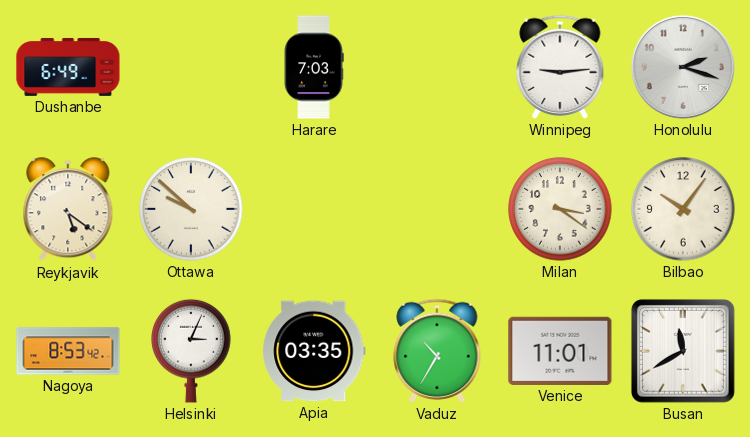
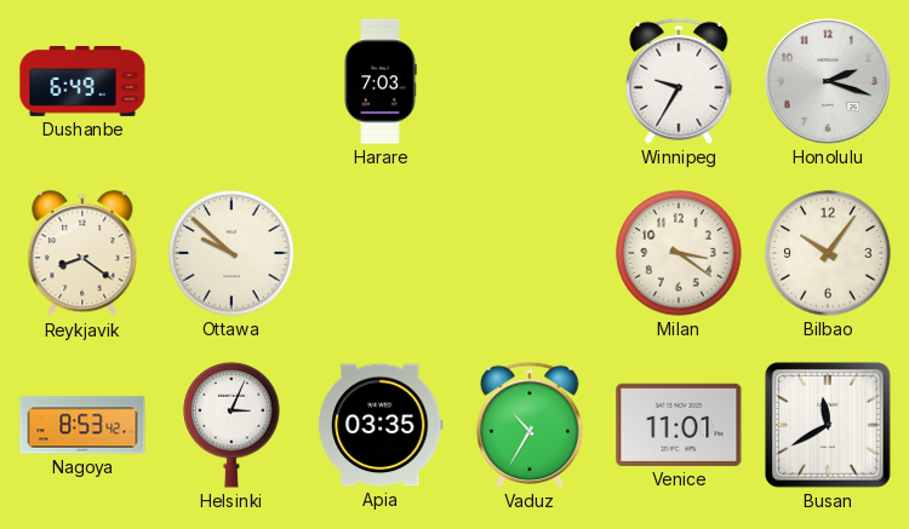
Winnipeg: 9:14 -> 9:35
Reykjavik: 5:21 -> 8:21
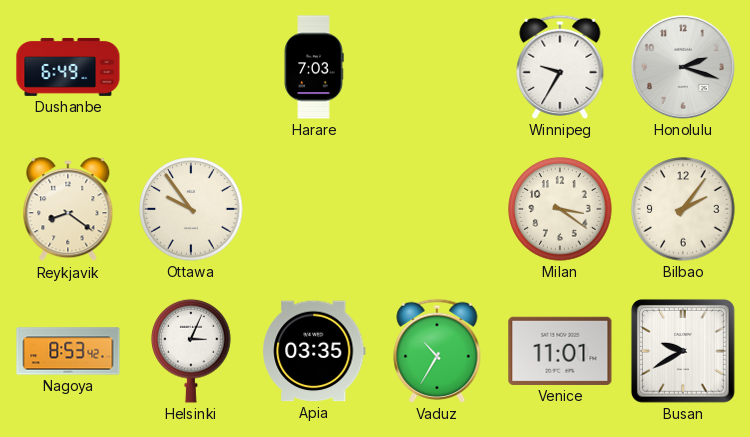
Ottawa: 9:52 -> 9:54
Bilbao: 10:06 -> 2:06
Busan: 11:40 -> 9:40
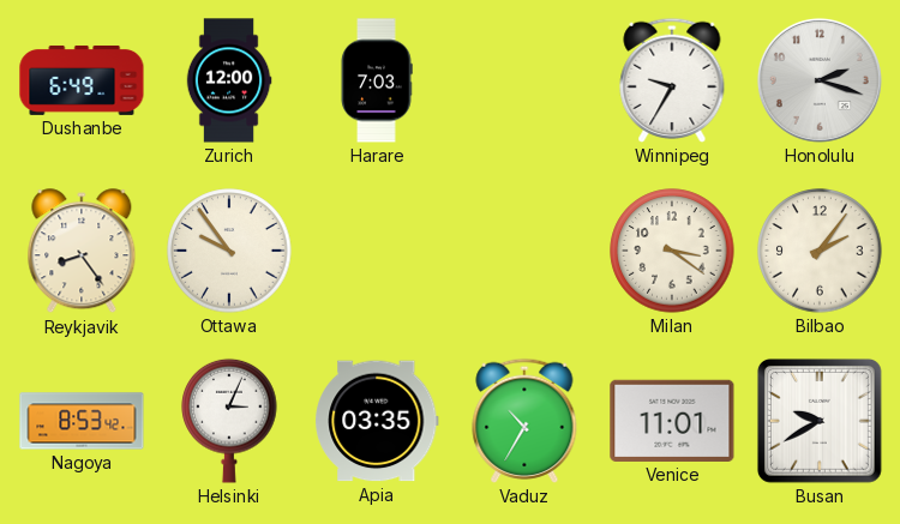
Zurich: none -> 12:00
Reykjavik: 8:21 -> 8:24
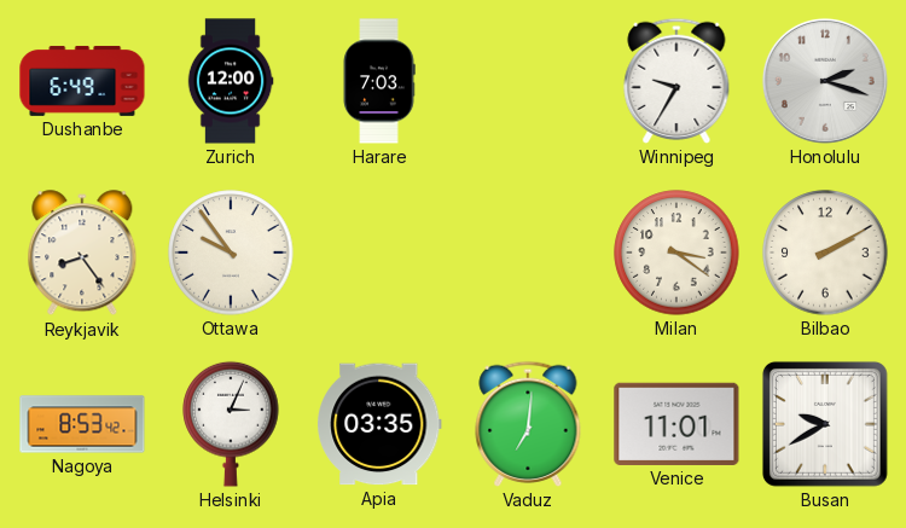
Bilbao: 2:06 -> 2:10
Vaduz: 10:35 -> 7:01
